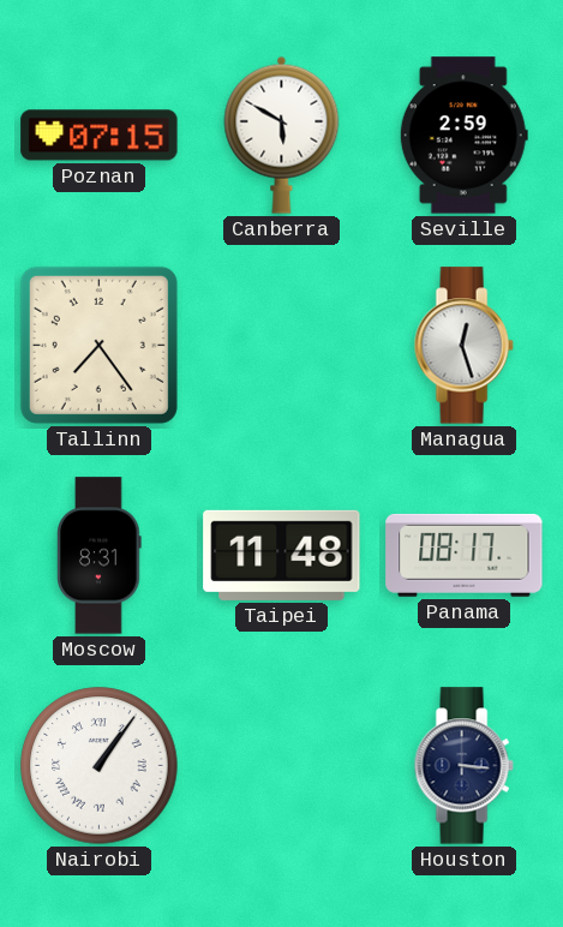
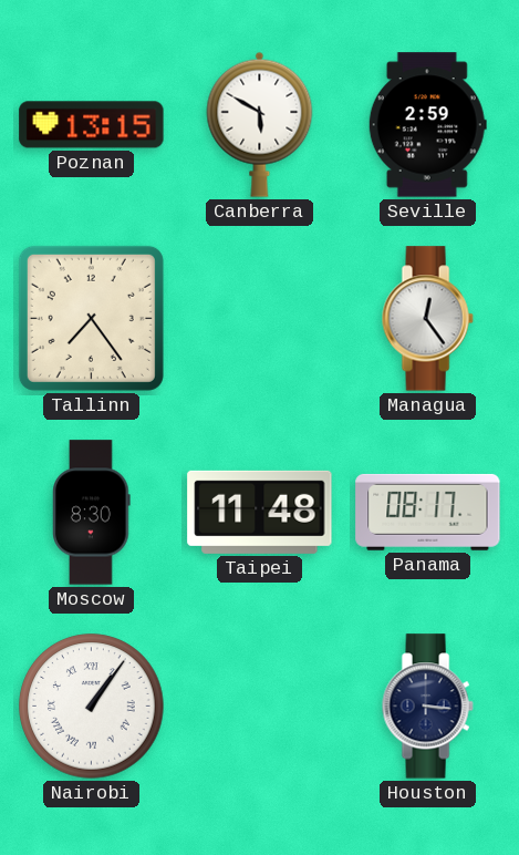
Poznan: 07:15 -> 13:15
Managua: 12:27 -> 12:24
Moscow: 8:31 -> 8:30
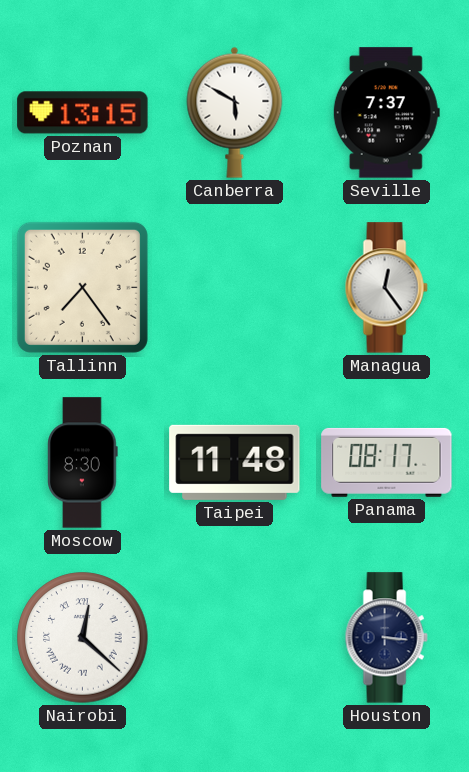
Seville: 2:59 -> 7:37
Nairobi: 1:06 -> 12:22
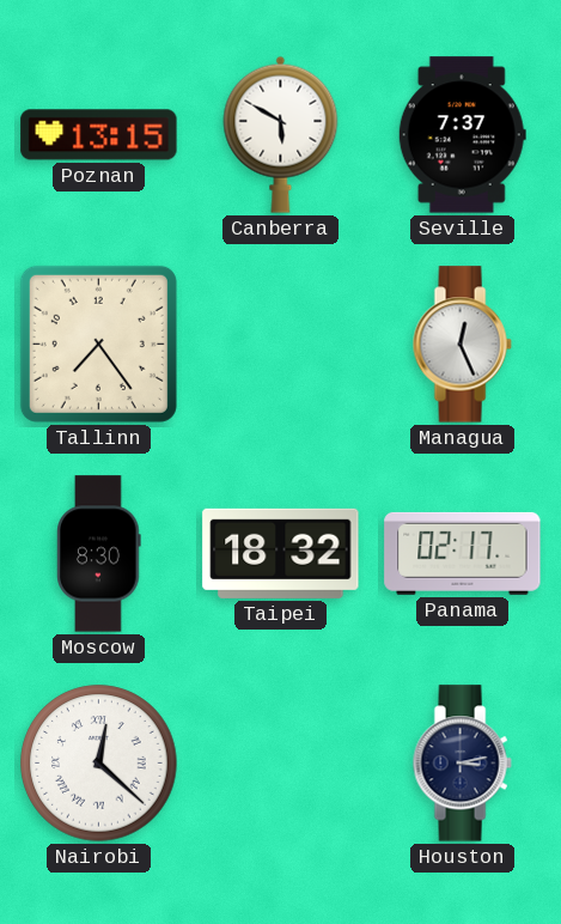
Managua: 12:24 -> 12:26
Taipei: 11:48 -> 18:32
Panama: 08:17 -> 02:17
Houston: 3:16 -> 3:13
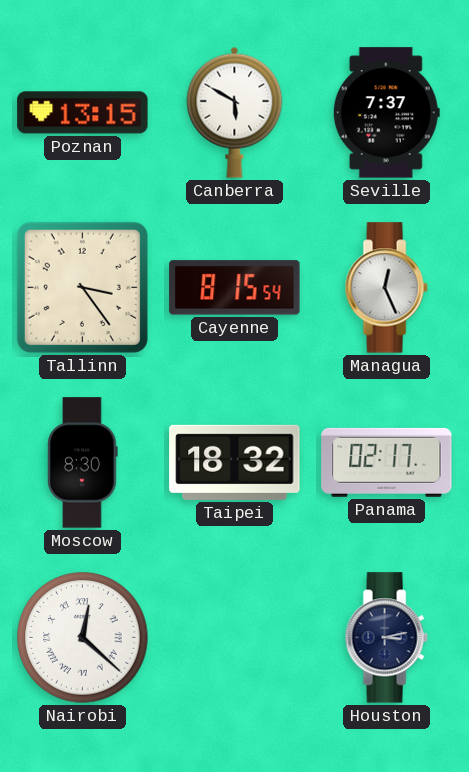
Tallinn: 7:24 -> 3:24
Cayenne: none -> 8:15
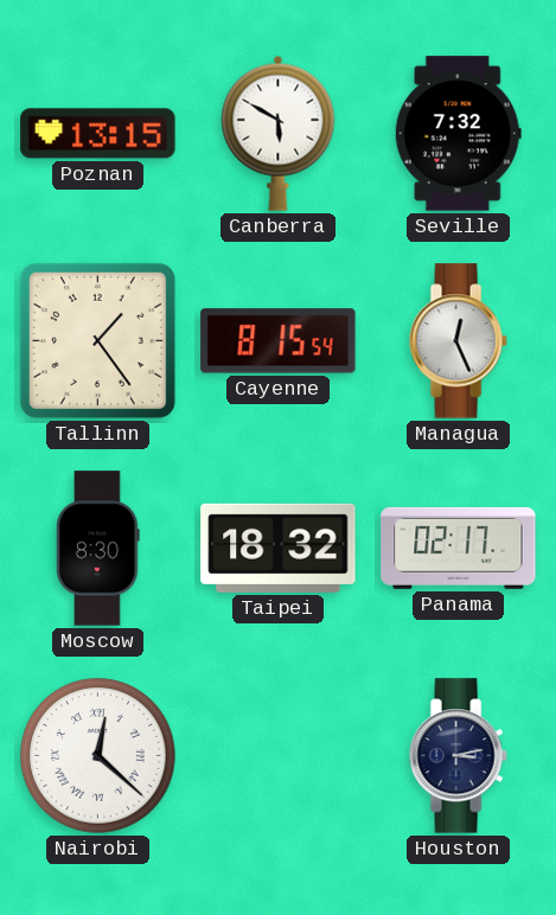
Seville: 7:37 -> 7:32
Tallinn: 3:24 -> 1:24
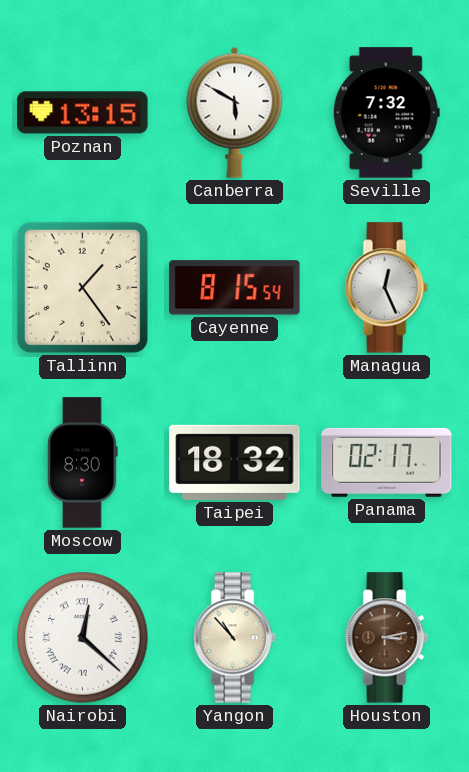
Yangon: none -> 10:53
Houston dial: navy -> brown
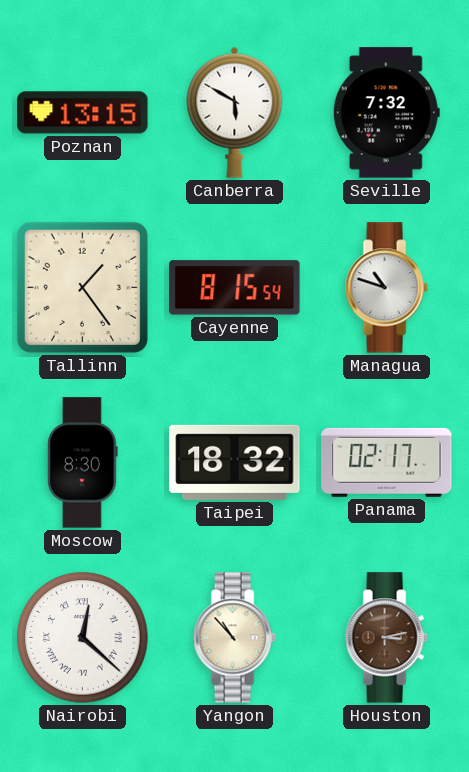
Managua: 12:26 -> 10:48
